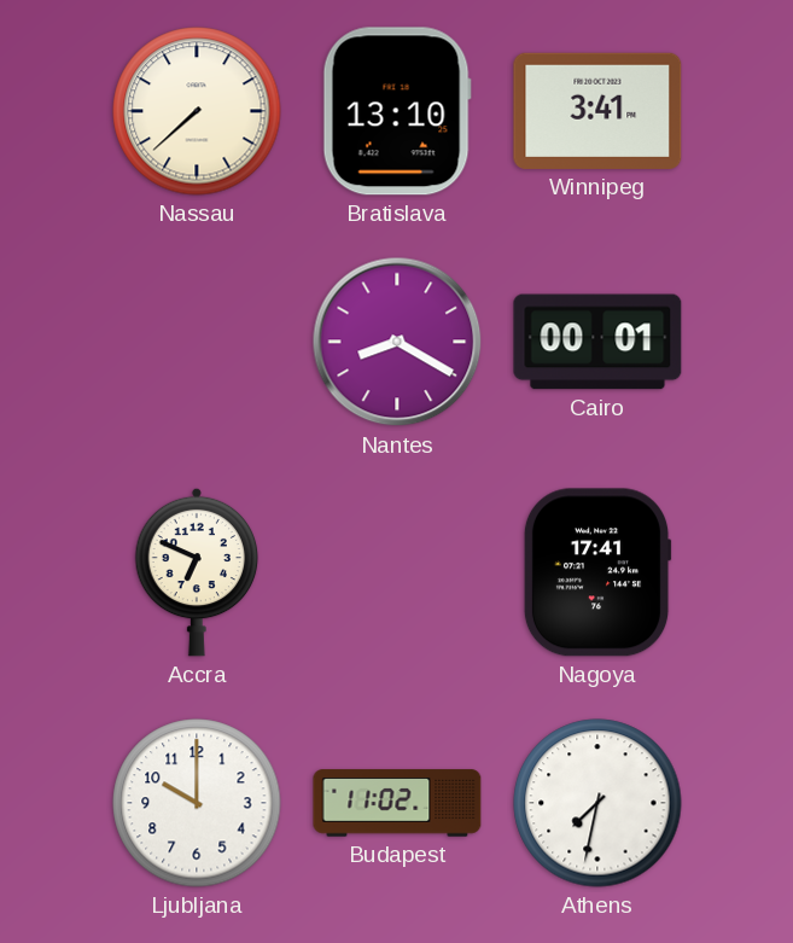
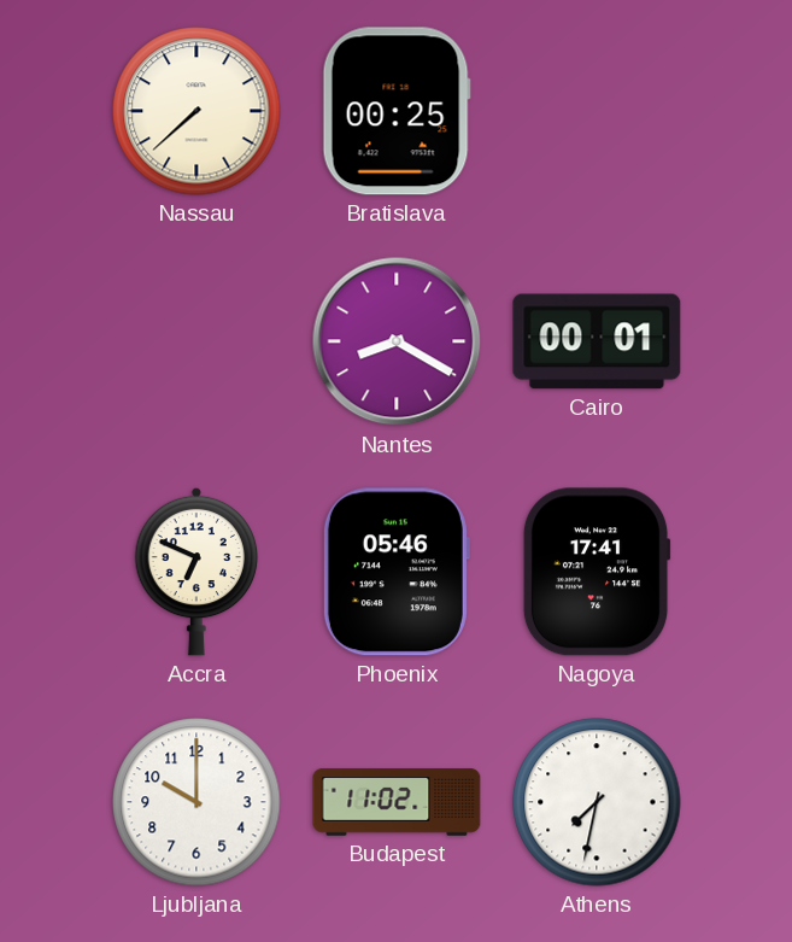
Bratislava: 13:10 -> 00:25
Winnipeg: 3:41 -> none
Phoenix: none -> 05:46
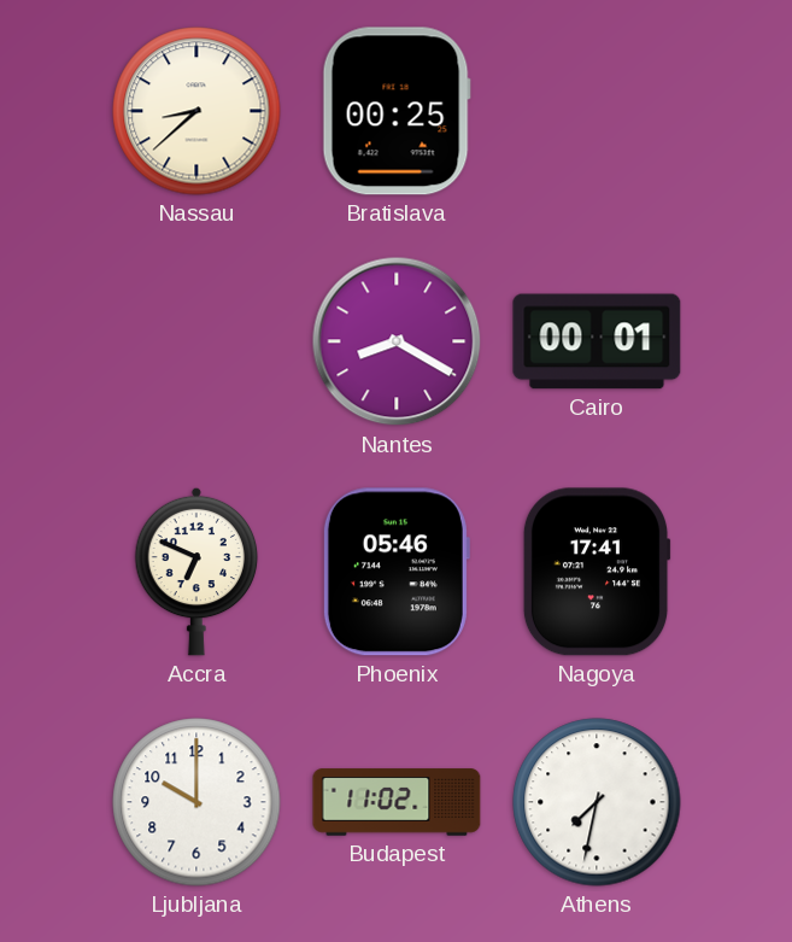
Nassau: 7:38 -> 8:38
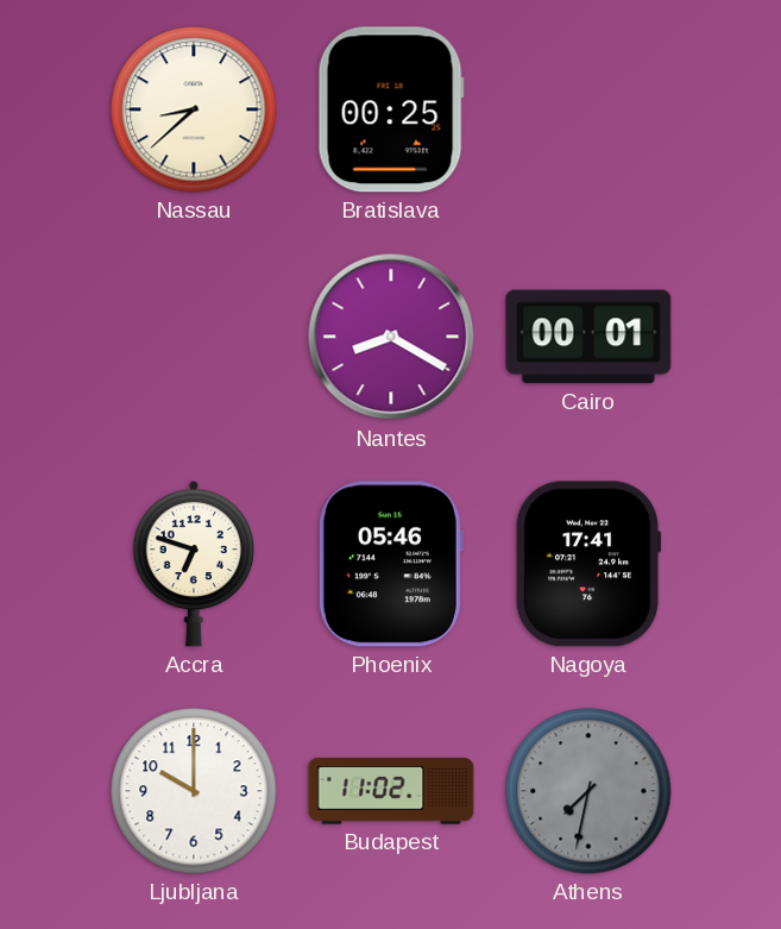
Accra: 6:49 -> 6:48
Athens dial: white -> grey
